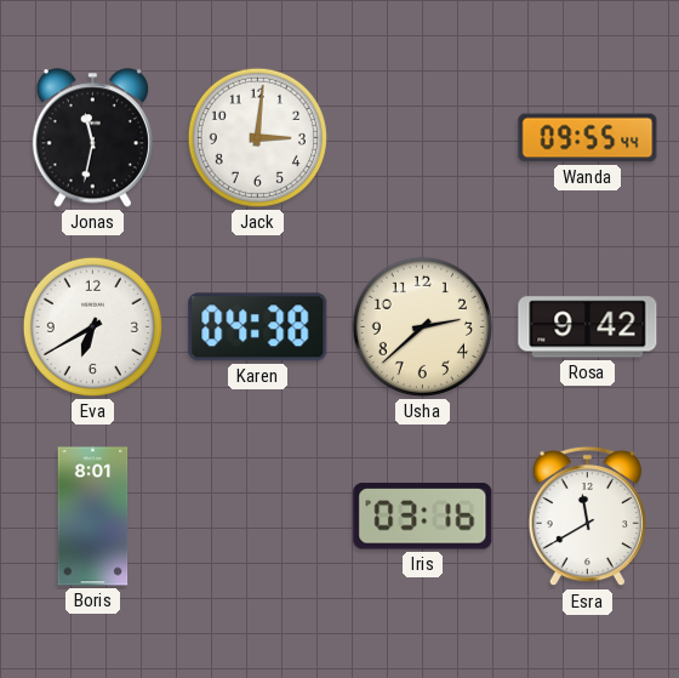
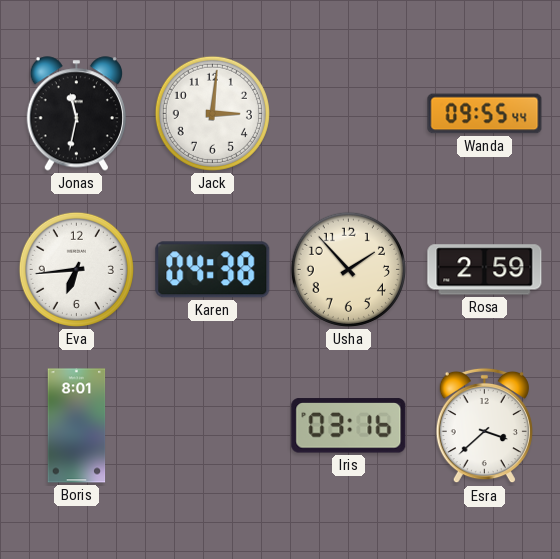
Eva: 6:40 -> 6:44
Usha: 2:38 -> 1:53
Rosa: 9:42 -> 2:59
Esra: 11:40 -> 3:38
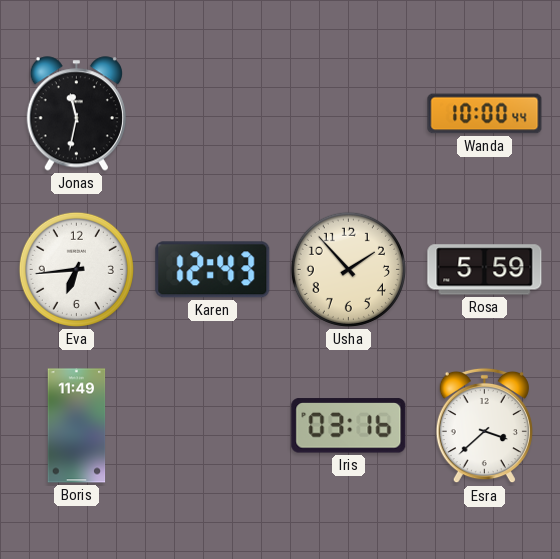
Jack: 3:01 -> none
Wanda: 09:55 -> 10:00
Karen: 04:38 -> 12:43
Rosa: 2:59 -> 5:59
Boris: 8:01 -> 11:49
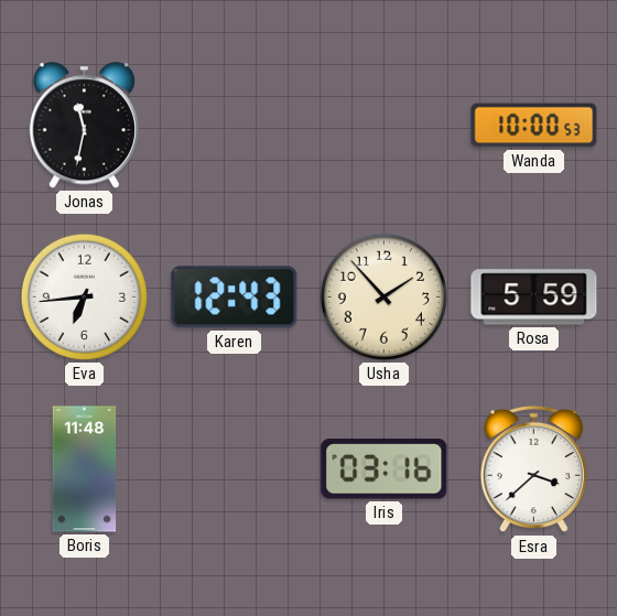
Wanda: 10:00:44 -> 10:00:53
Boris: 11:49 -> 11:48
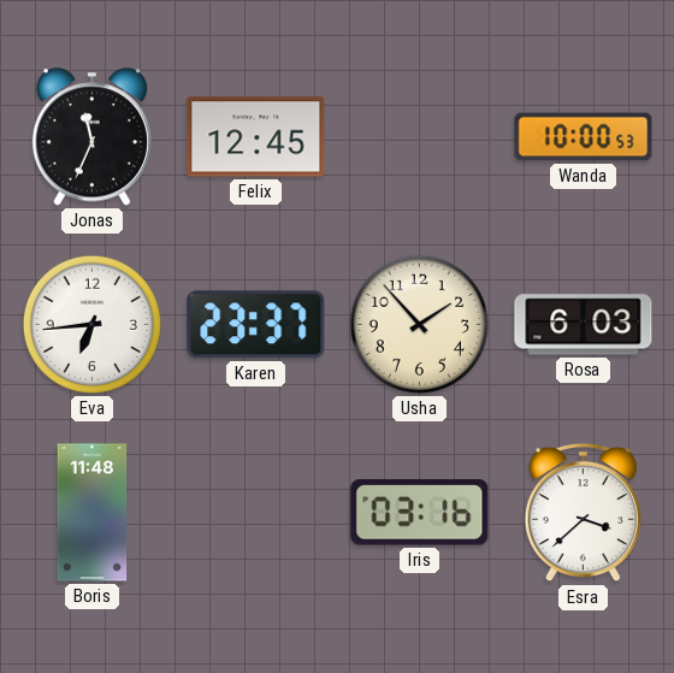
Jonas: 11:32 -> 11:34
Felix: none -> 12:45
Karen: 12:43 -> 23:37
Rosa: 5:59 -> 6:03
